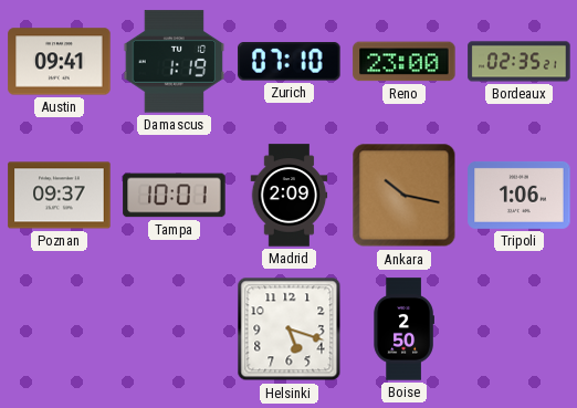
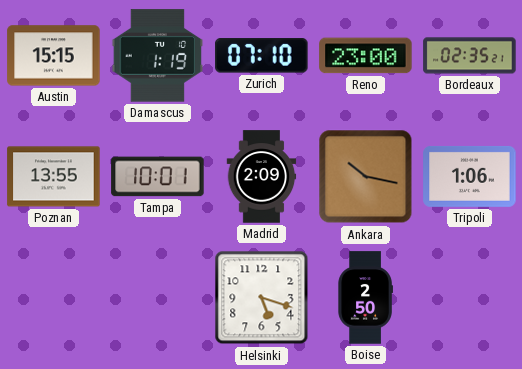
Austin: 09:41 -> 15:15
Poznan: 09:37 -> 13:55
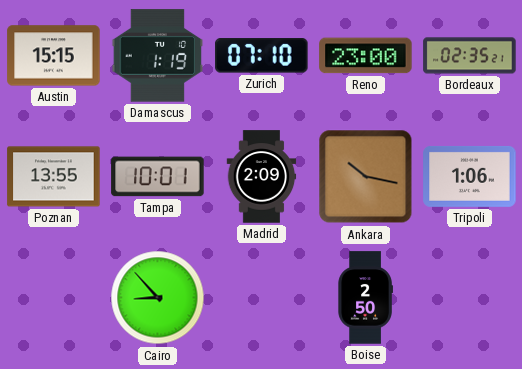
Cairo: none -> 8:53
Helsinki: 5:18 -> none
